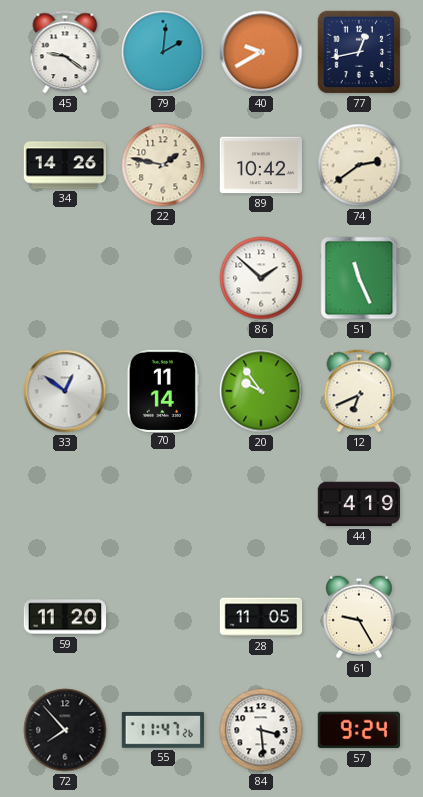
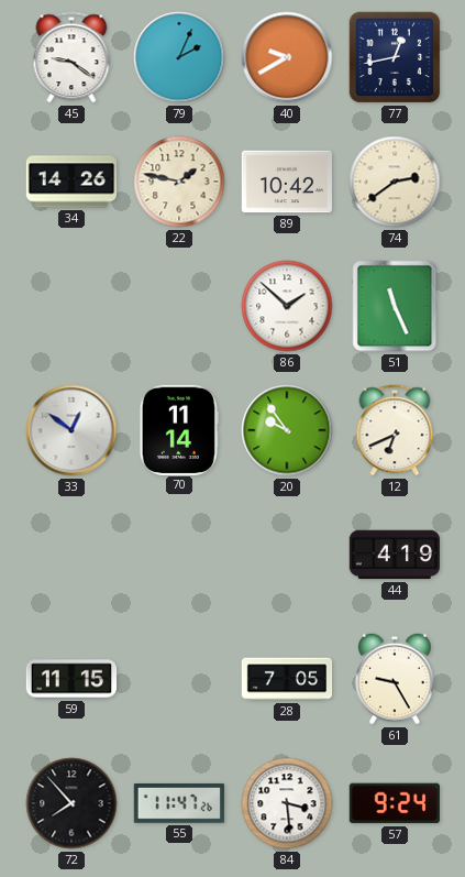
79: 2:01 -> 2:04
59: 11:20 -> 11:15
28: 11:05 -> 7:05
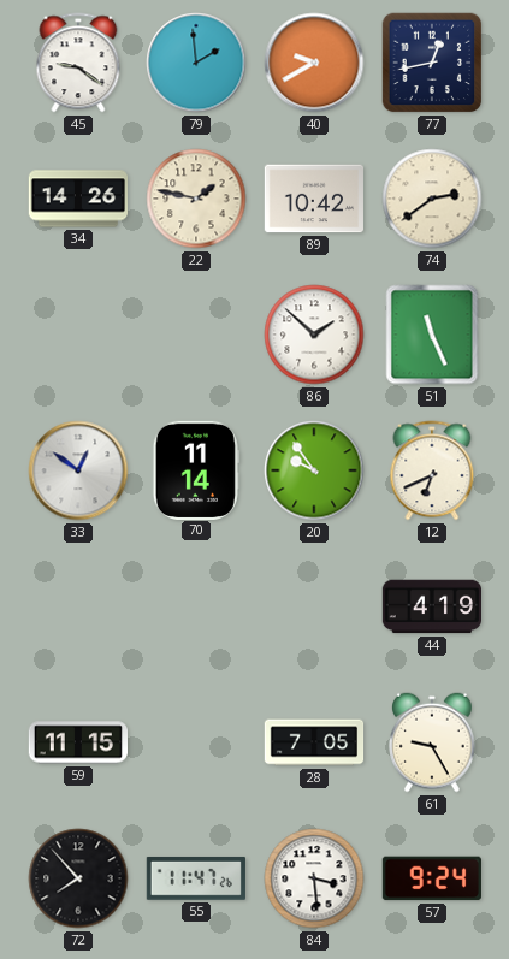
79: 2:04 -> 1:59
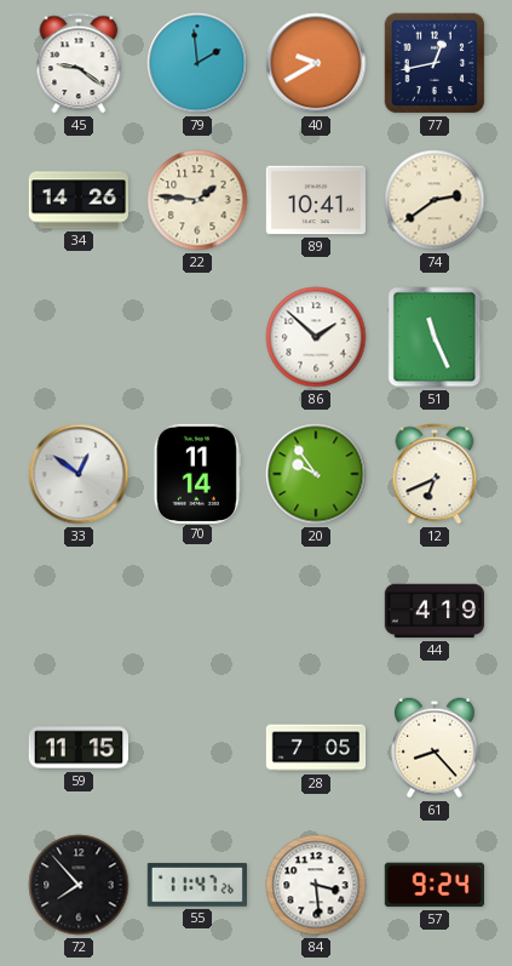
22: 1:47 -> 1:46
89: 10:42 -> 10:41
61: 9:25 -> 8:23
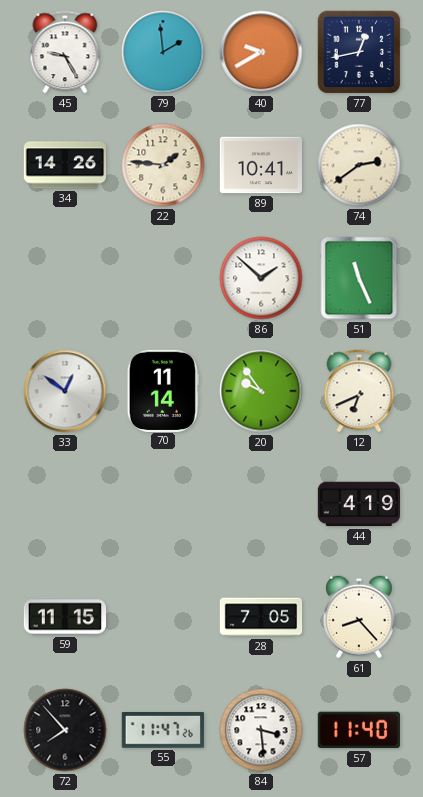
45: 9:21 -> 9:25
57: 9:24 -> 11:40
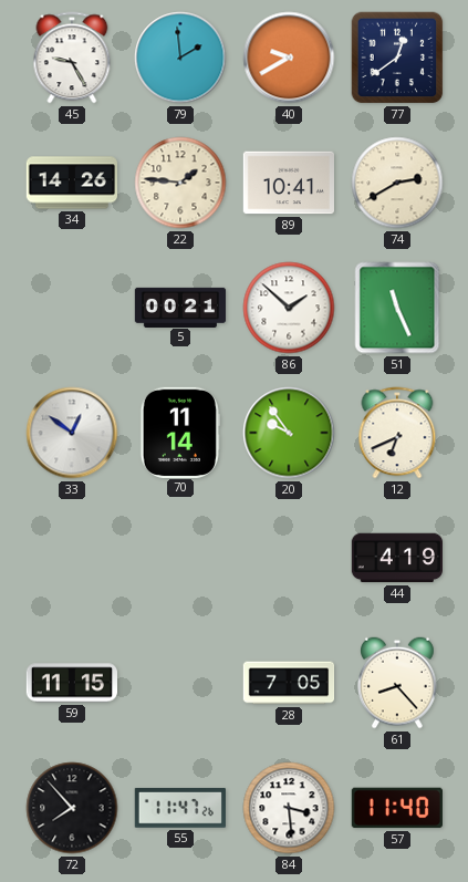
77: 12:43 -> 12:39
74: 2:39 -> 2:40
5: none -> 00:21
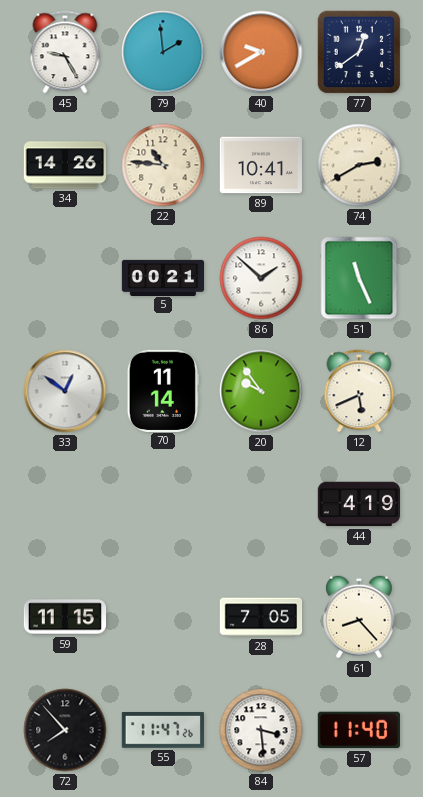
22: 1:46 -> 10:46
12: 6:41 -> 5:41
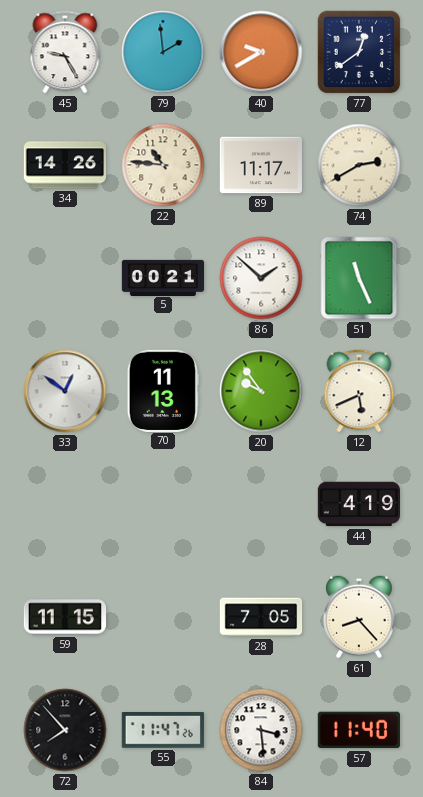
89: 10:41 -> 11:17
70: 11:14 -> 11:13
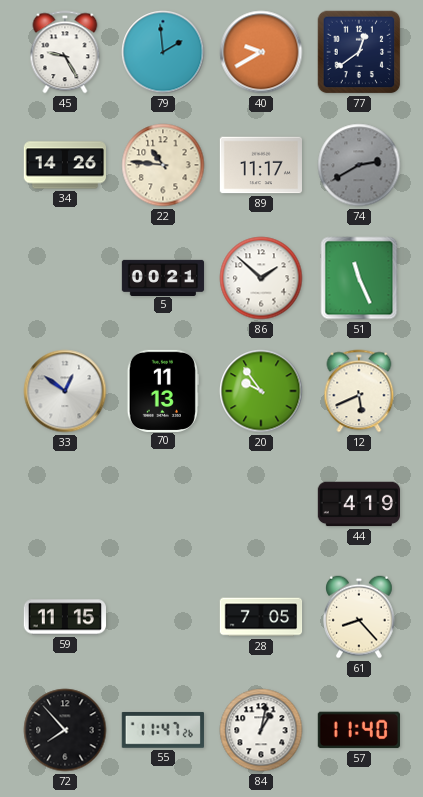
74 dial: cream -> grey
84: 3:29 -> 1:02
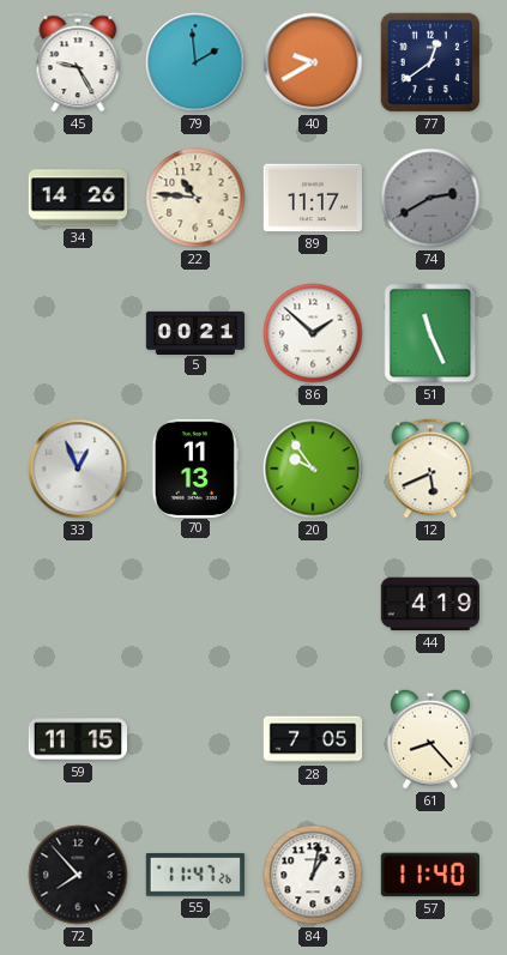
33: 12:51 -> 12:56
